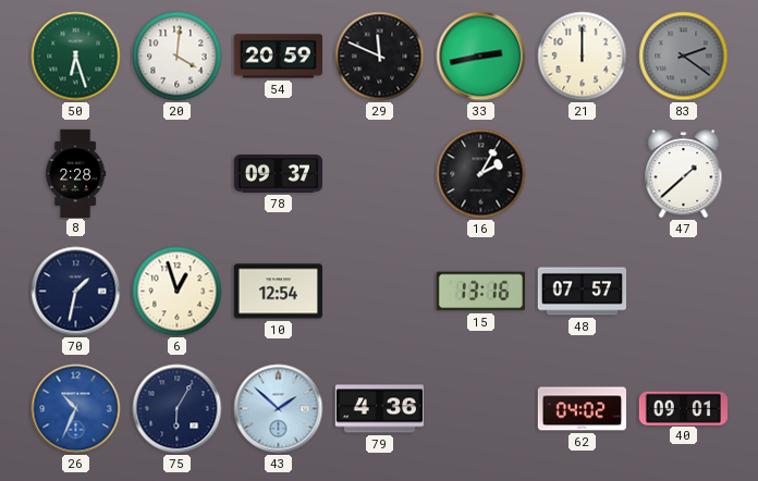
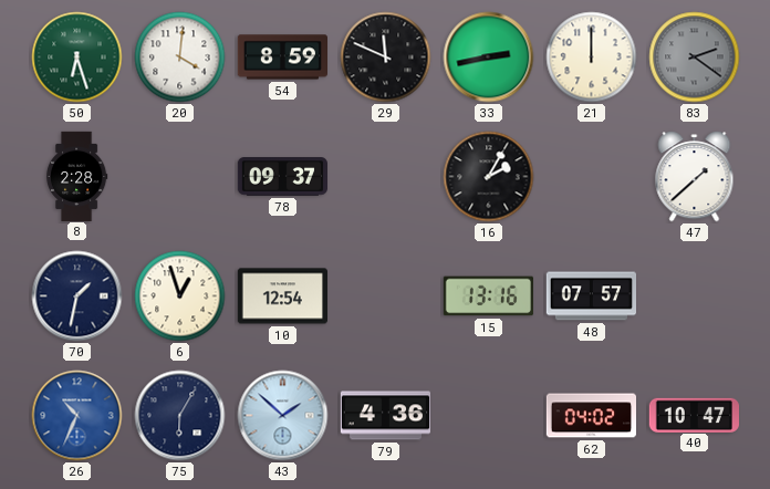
54: 20:59 -> 8:59
40: 09:01 -> 10:47
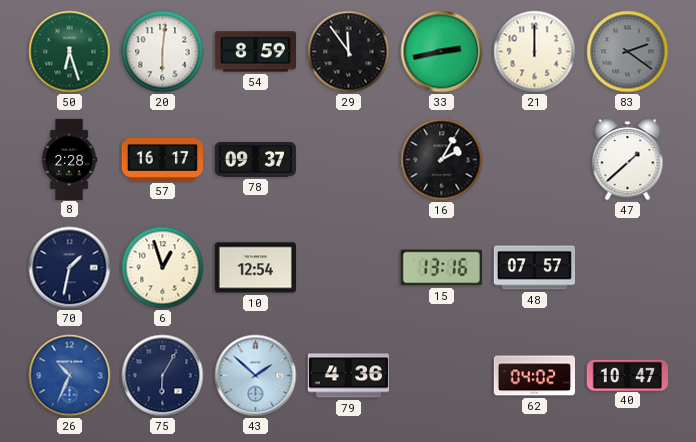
20: 4:01 -> 6:01
29: 11:49 -> 11:54
57: none -> 16:17
